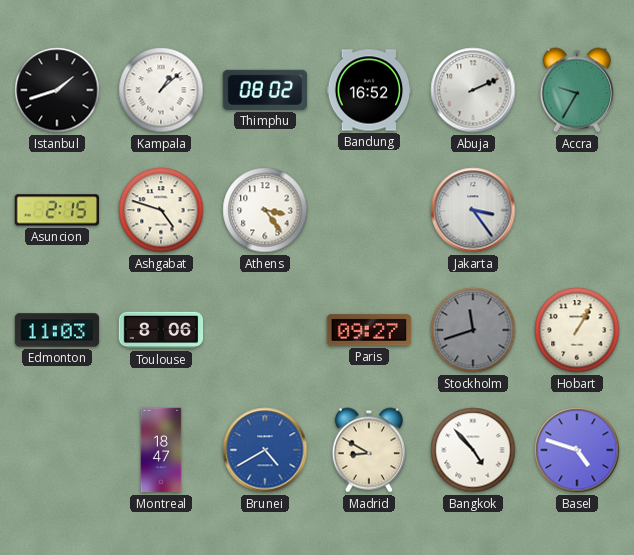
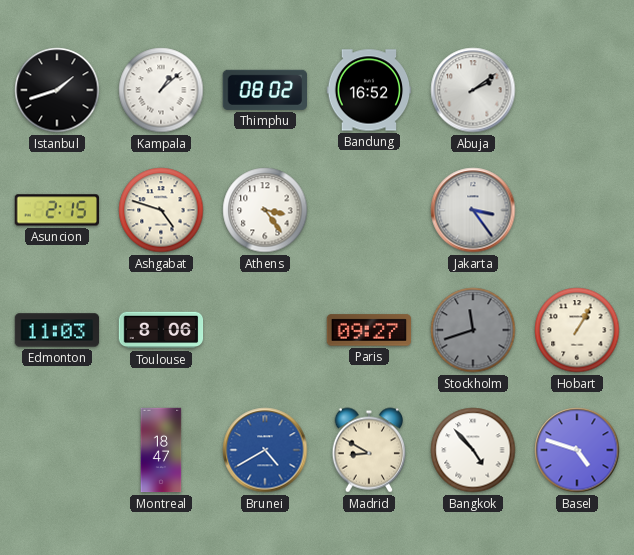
Abuja: 2:11 -> 2:09
Accra: 9:35 -> none
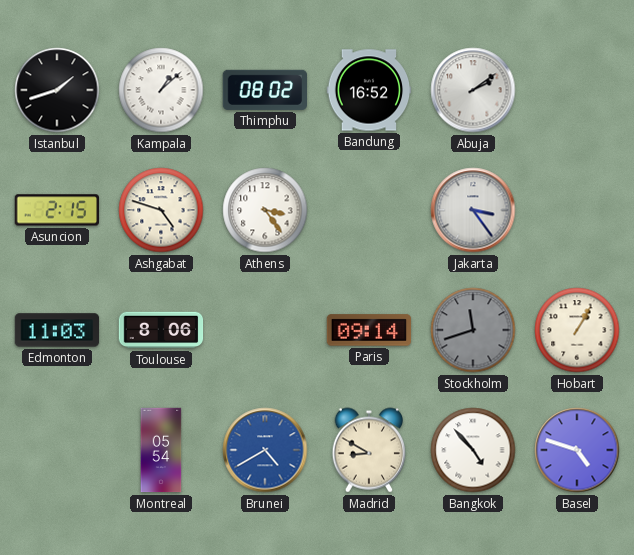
Paris: 09:27 -> 09:14
Montreal: 18:47 -> 05:54
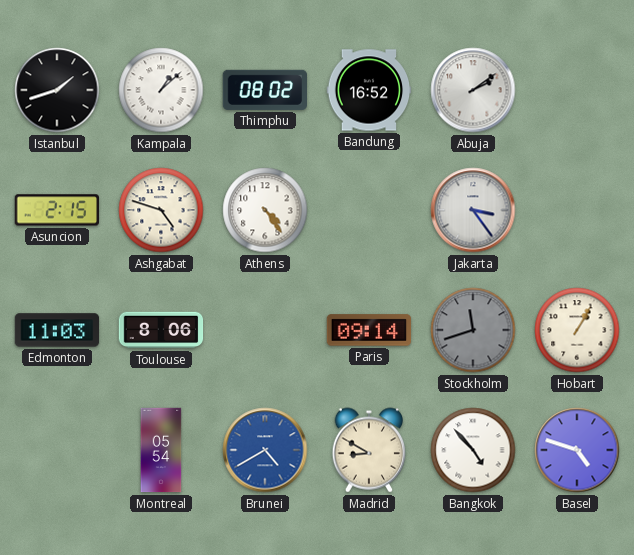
Athens: 3:24 -> 4:24
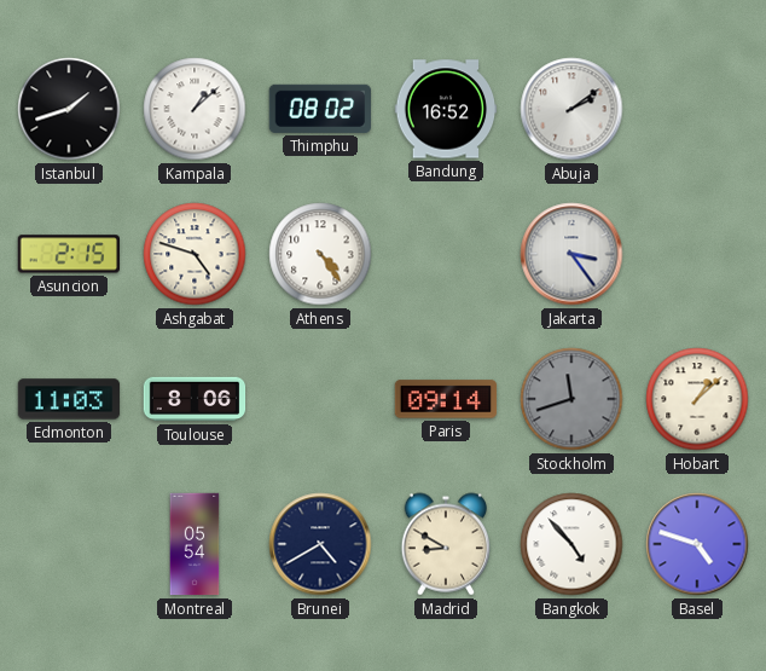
Hobart: 1:05 -> 1:08
Brunei dial: blue -> navy
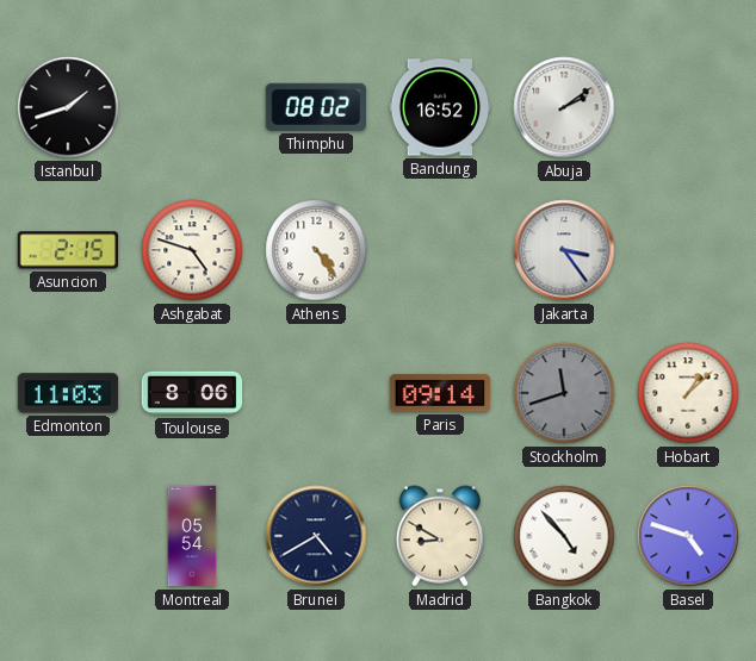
Kampala: 1:08 -> none
